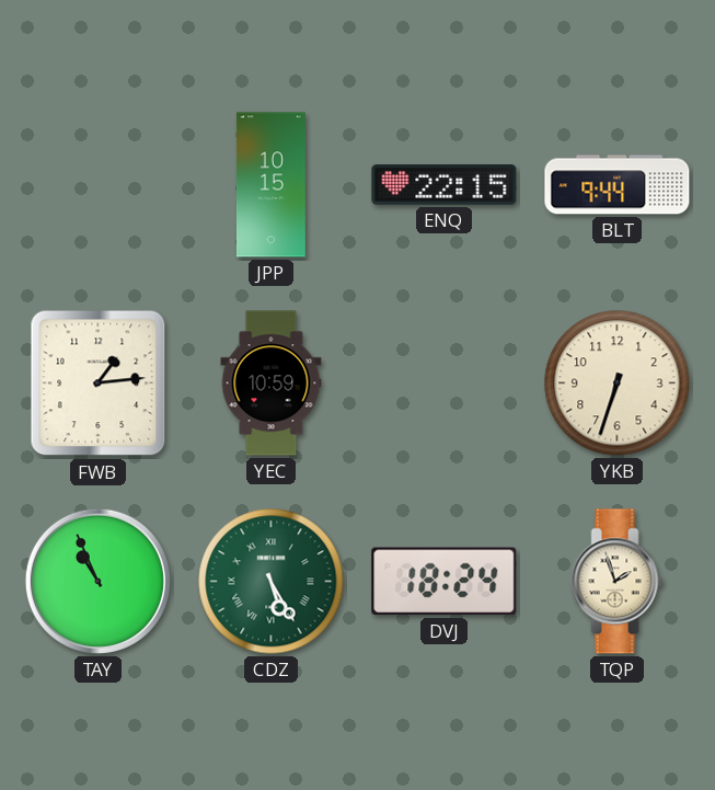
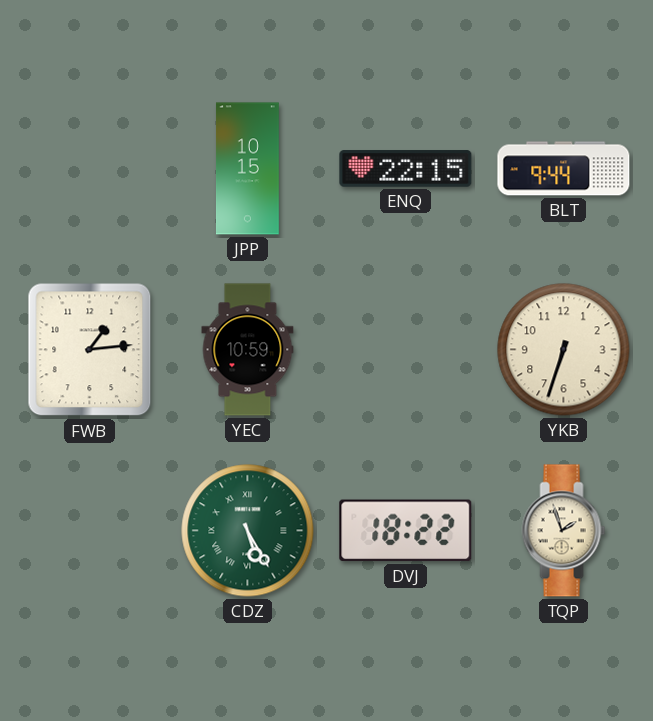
TAY: 10:56 -> none
DVJ: 18:24 -> 18:22
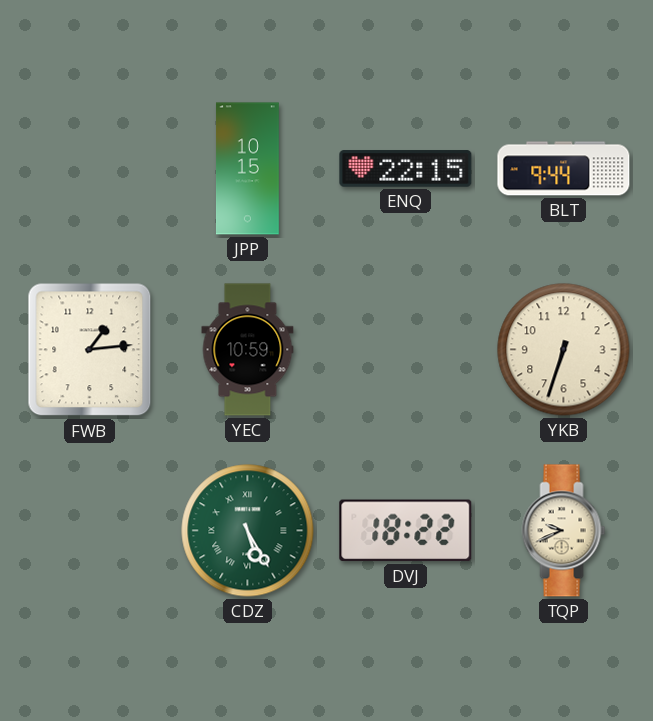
TQP: 1:57 -> 9:41
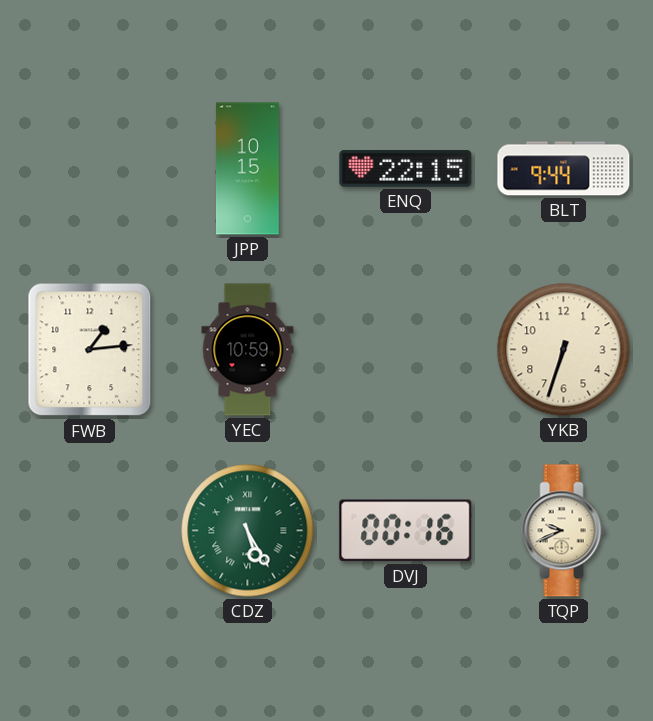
DVJ: 18:22 -> 00:16
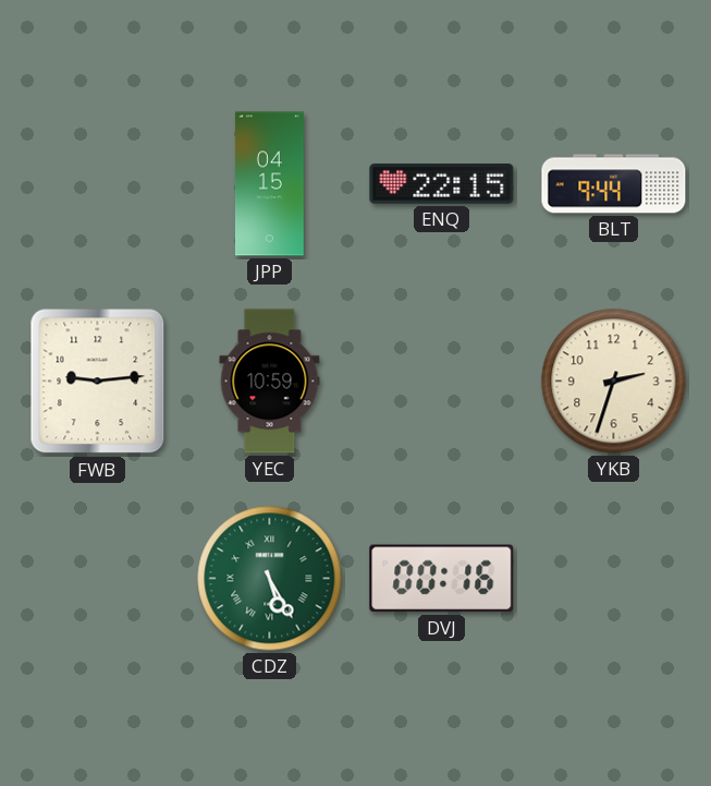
JPP: 10:15 -> 04:15
FWB: 1:14 -> 9:14
YKB: 6:33 -> 2:33
TQP: 9:41 -> none
